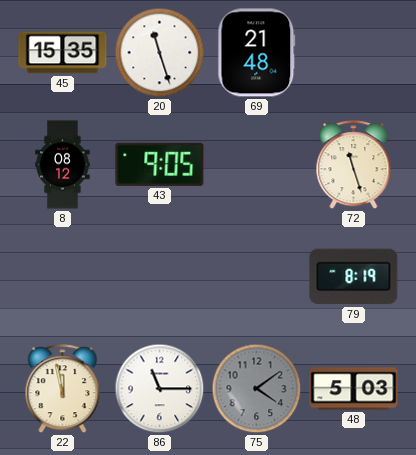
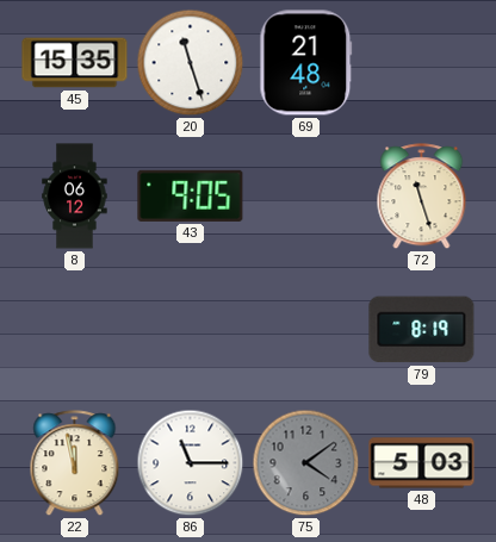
8: 08:12 -> 06:12
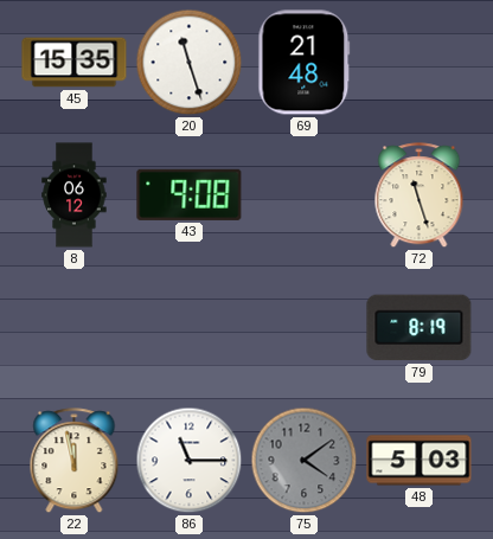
43: 9:05 -> 9:08
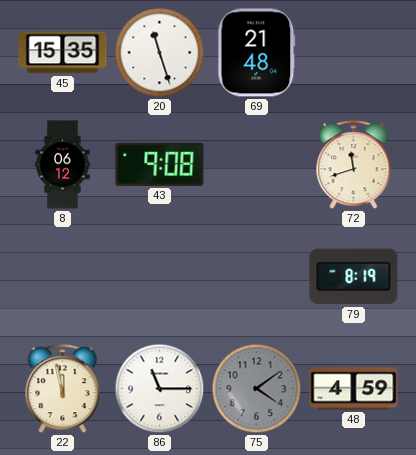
72: 11:27 -> 11:42
48: 5:03 -> 4:59
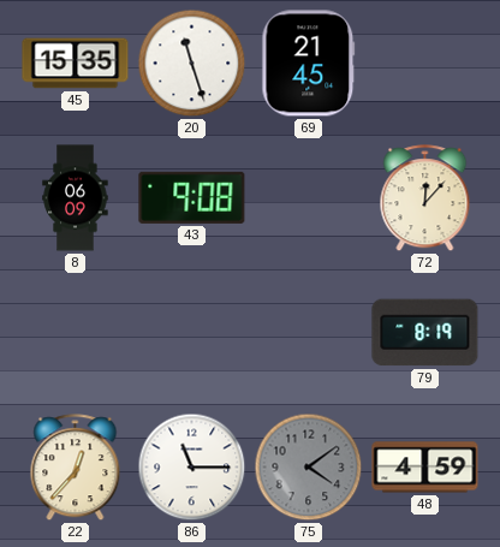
69: 21:48 -> 21:45
8: 06:12 -> 06:09
72: 11:42 -> 12:07
22: 11:58 -> 12:37
